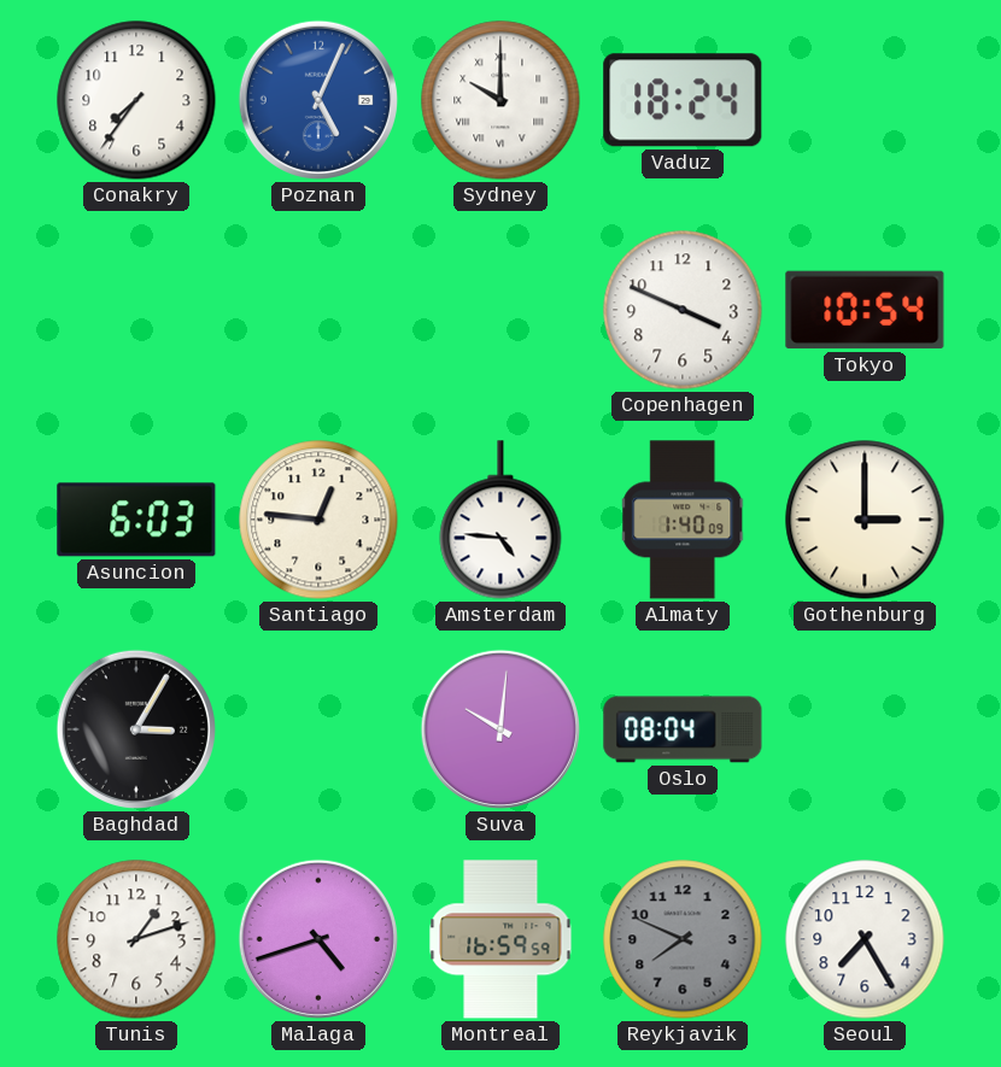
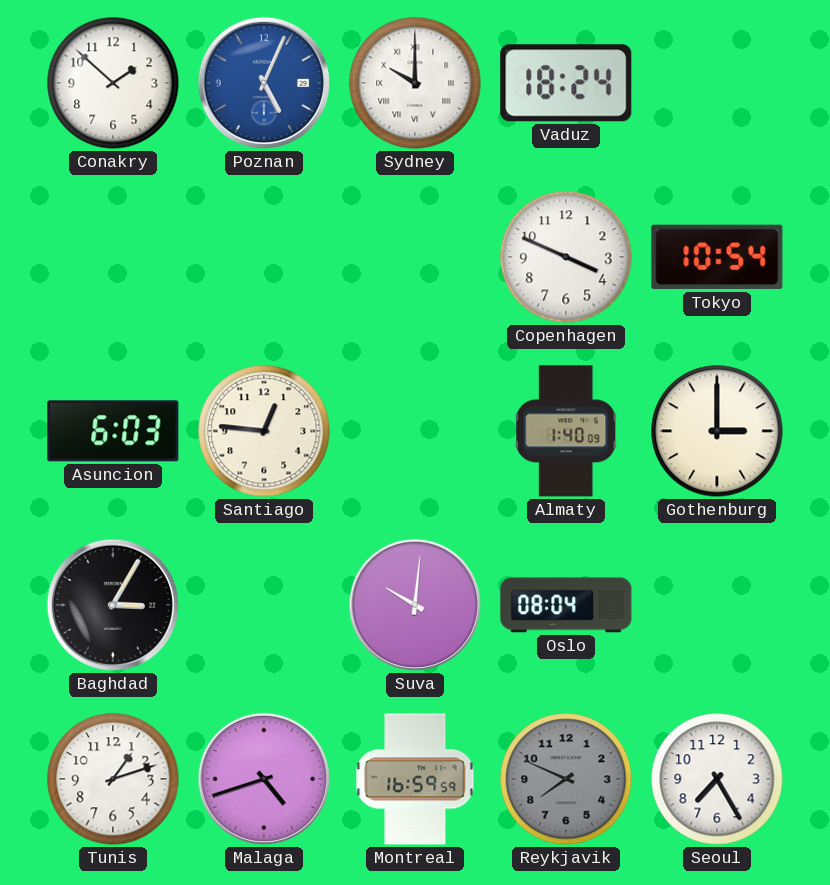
Conakry: 7:36 -> 1:52
Amsterdam: 4:46 -> none
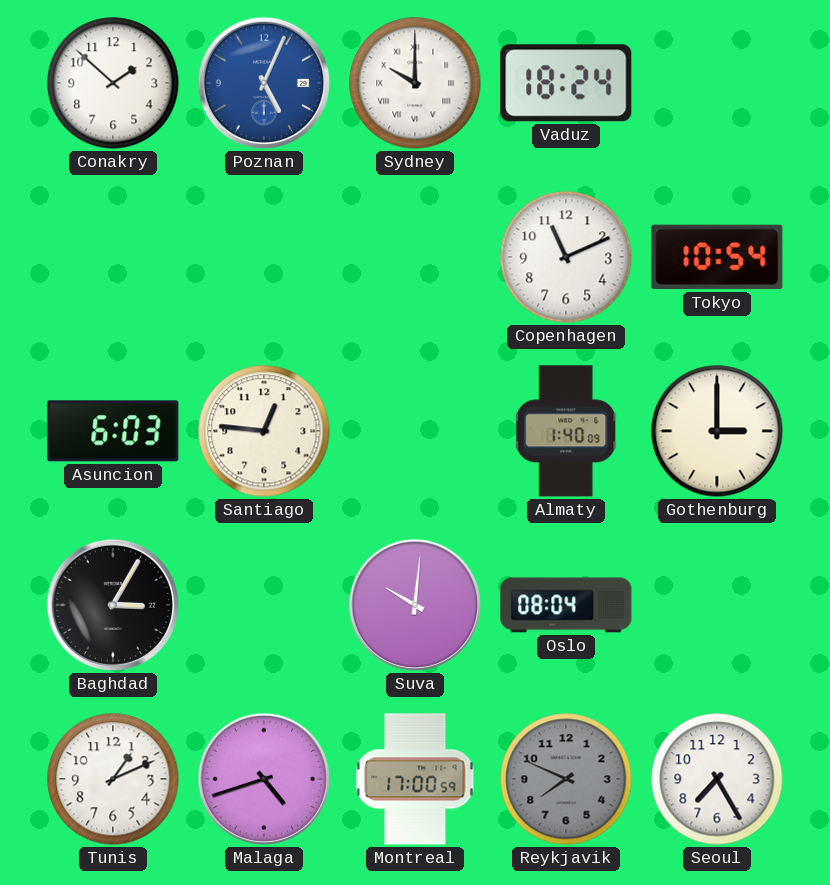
Copenhagen: 3:49 -> 11:11
Tunis: 1:12 -> 1:11
Montreal: 16:59 -> 17:00
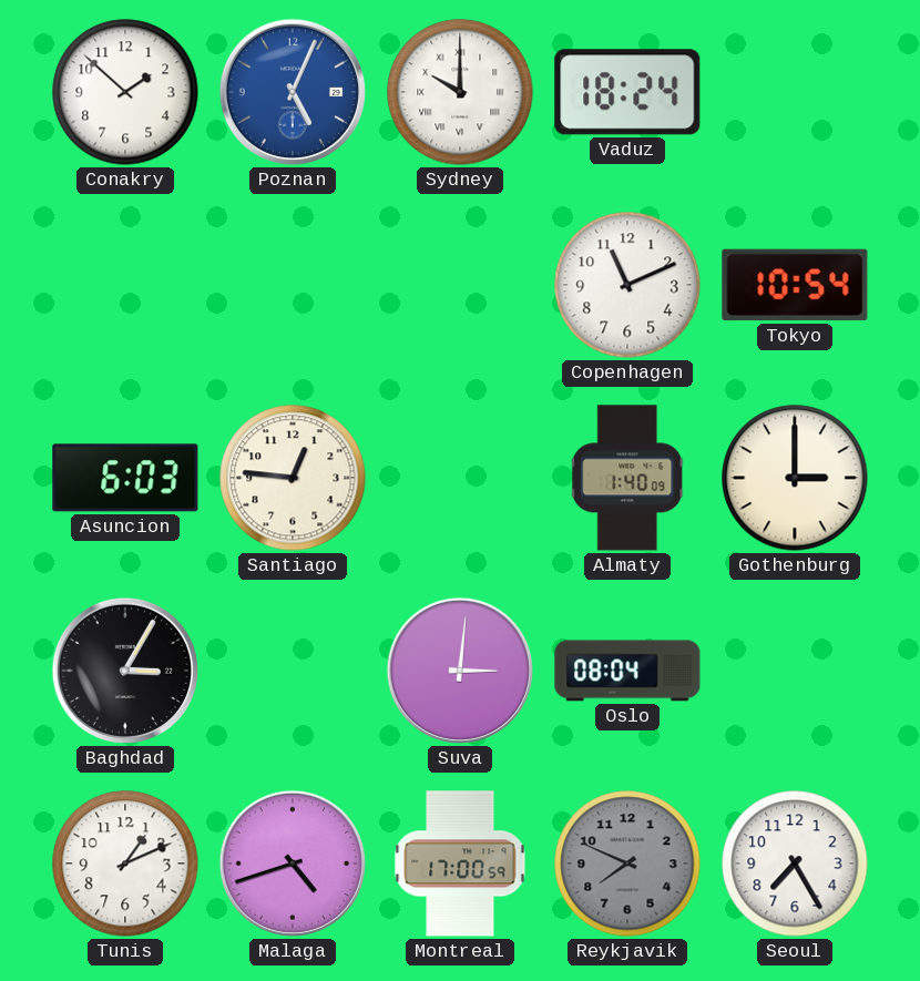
Suva: 10:01 -> 3:01
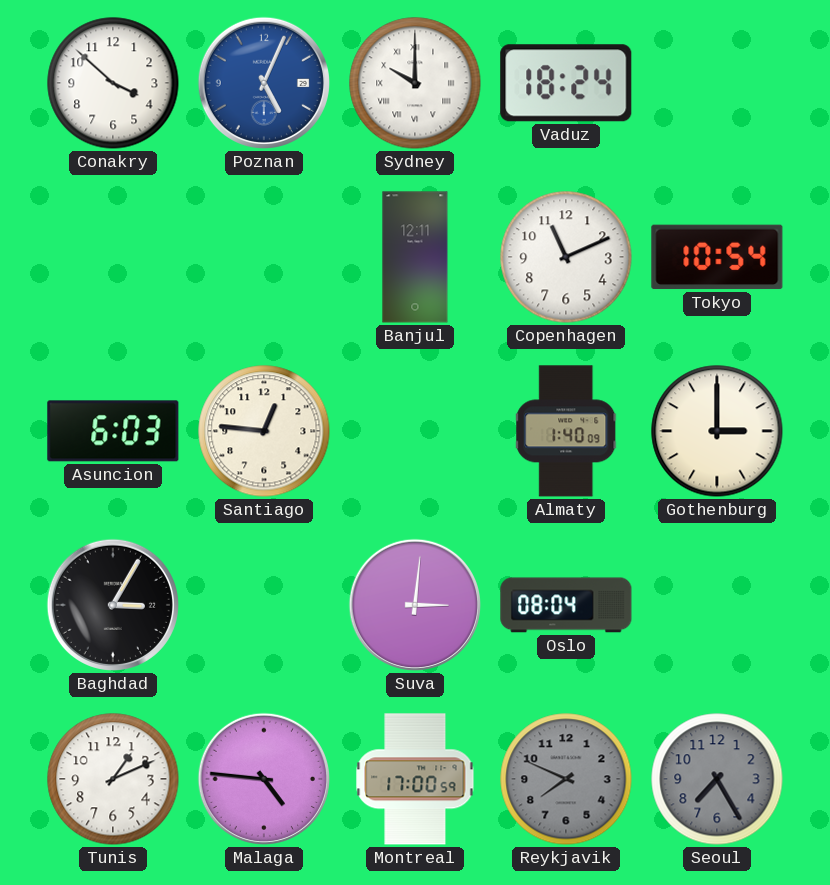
Conakry: 1:52 -> 3:52
Banjul: none -> 12:11
Malaga: 4:42 -> 4:46
Seoul dial: white -> grey
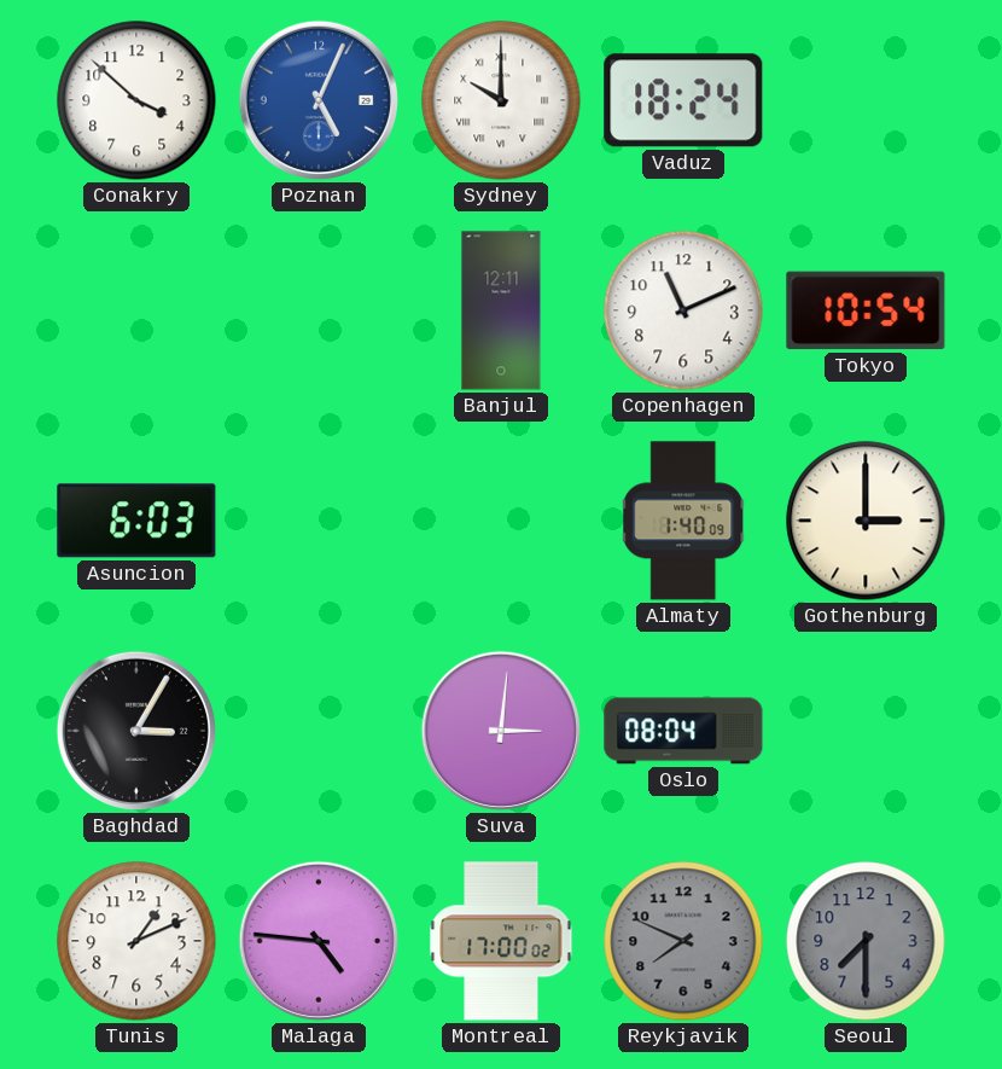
Santiago: 12:46 -> none
Montreal: 17:00:59 -> 17:00:02
Seoul: 7:25 -> 7:30
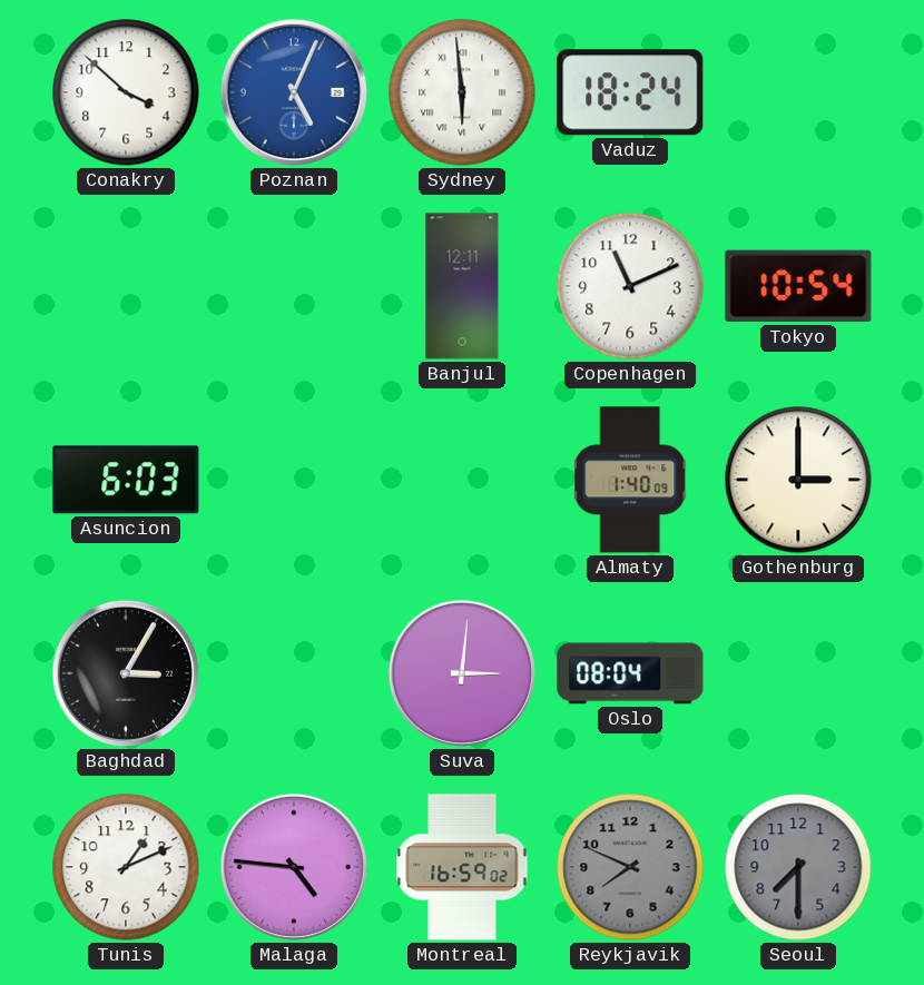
Sydney: 10:00 -> 5:59
Montreal: 17:00 -> 16:59
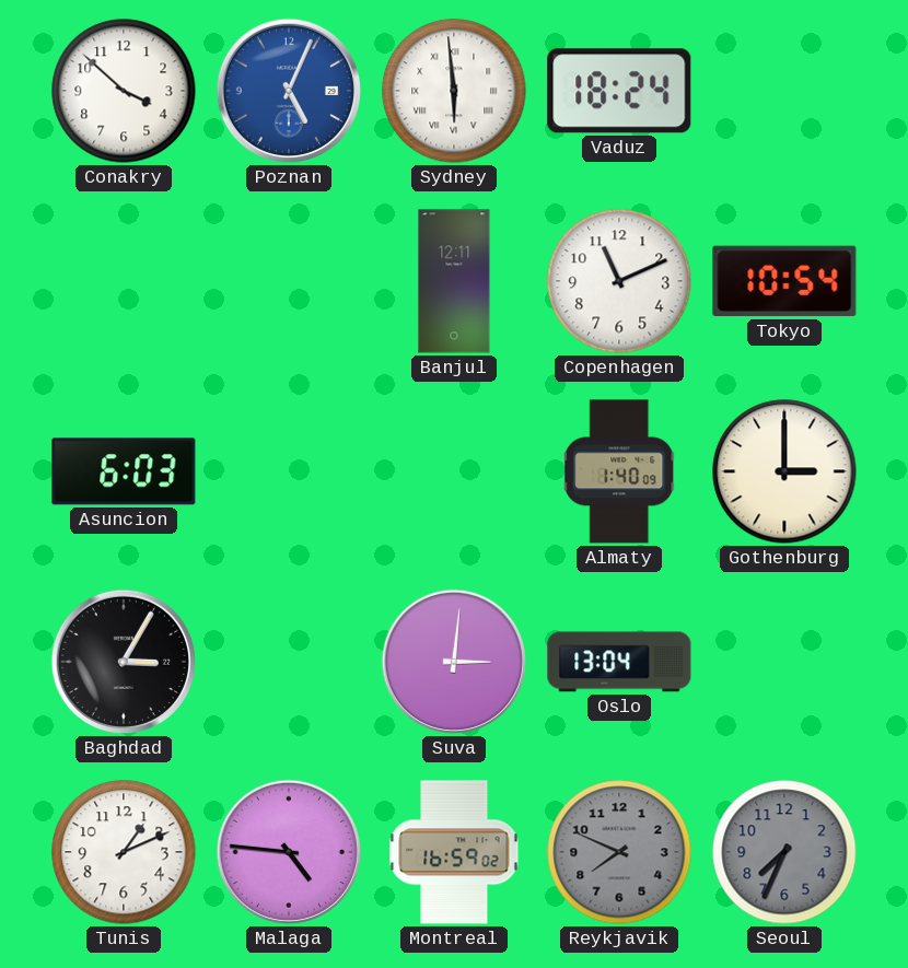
Oslo: 08:04 -> 13:04
Seoul: 7:30 -> 7:34
